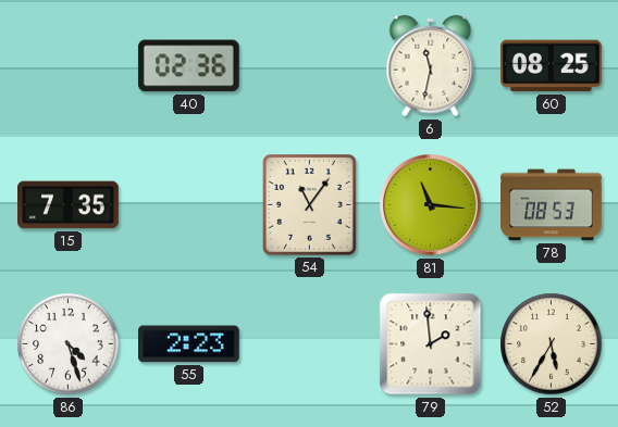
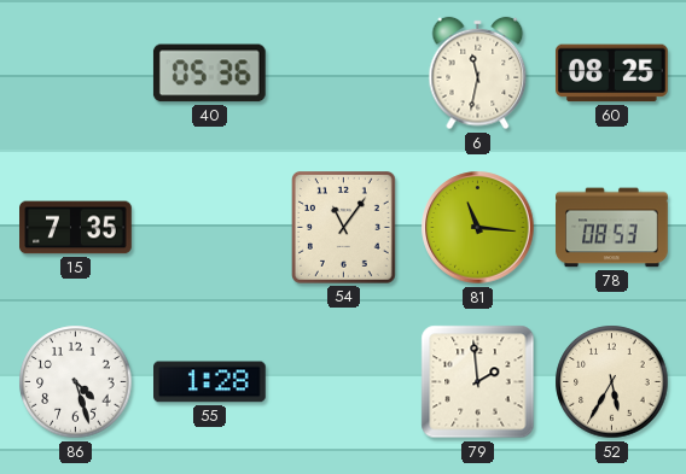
40: 02:36 -> 05:36
55: 2:23 -> 1:28
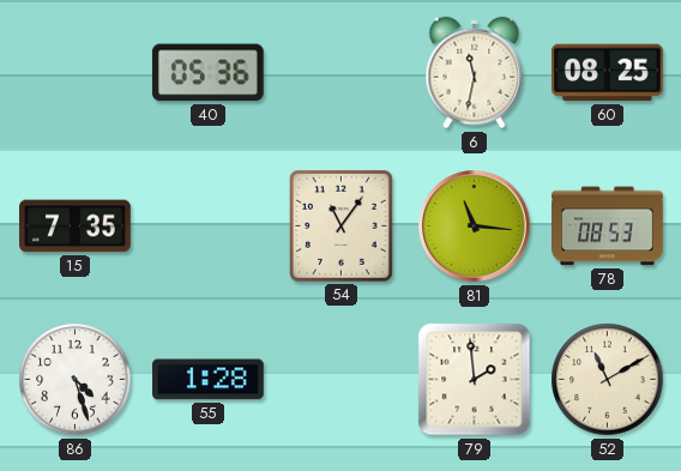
52: 5:35 -> 11:10
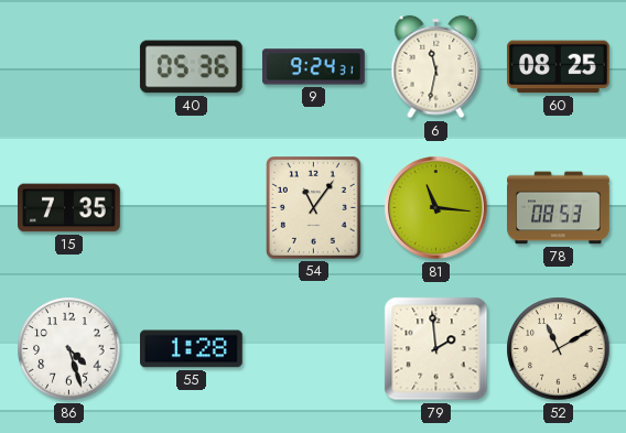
9: none -> 9:24
